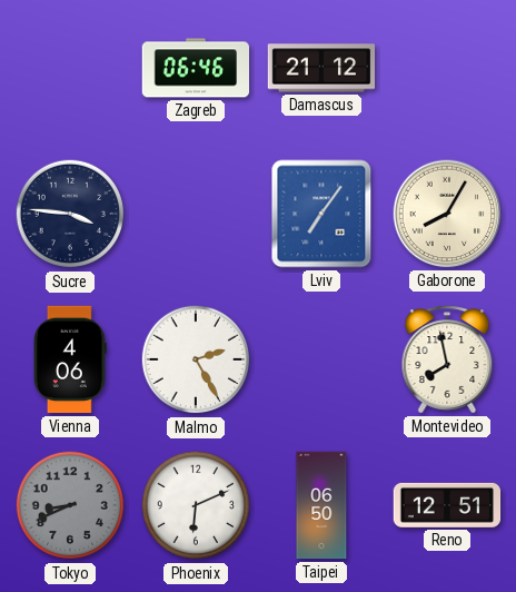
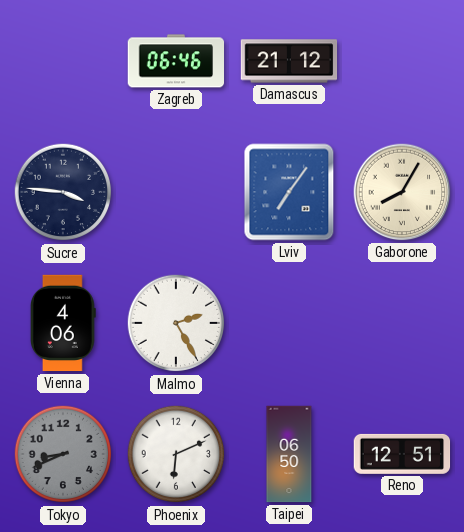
Montevideo: 7:58 -> none
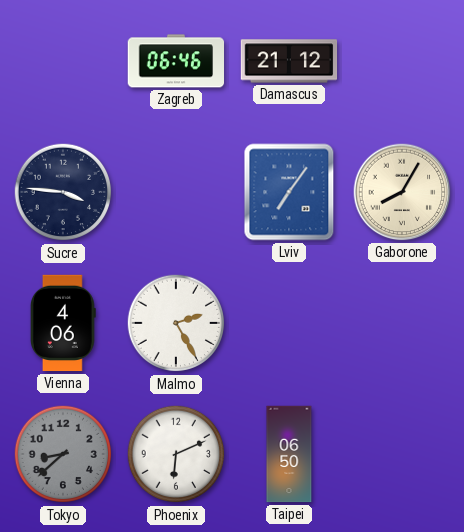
Tokyo: 8:41 -> 8:38
Reno: 12:51 -> none
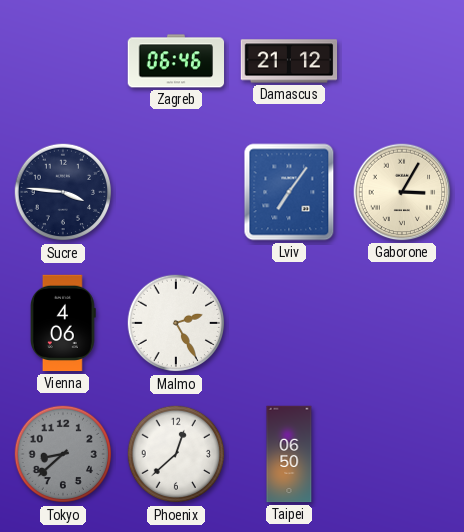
Gaborone: 8:05 -> 3:05
Phoenix: 6:11 -> 12:38
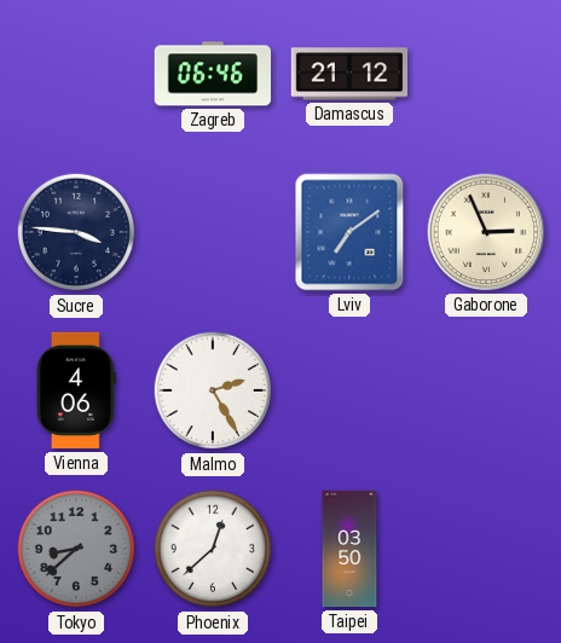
Lviv: 7:06 -> 7:09
Gaborone: 3:05 -> 2:56
Taipei: 06:50 -> 03:50
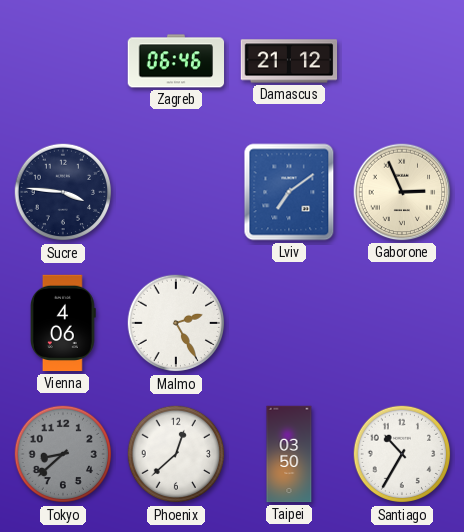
Santiago: none -> 10:35
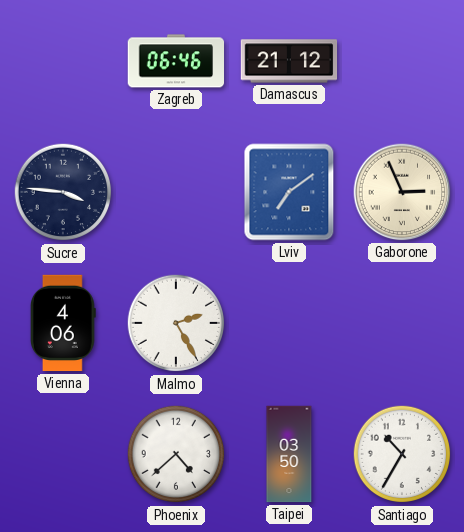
Tokyo: 8:38 -> none
Phoenix: 12:38 -> 4:38
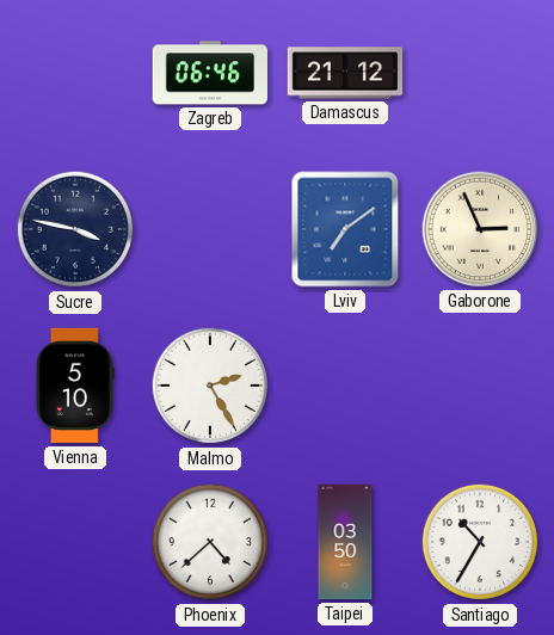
Sucre: 3:46 -> 3:47
Vienna: 4:06 -> 5:10
